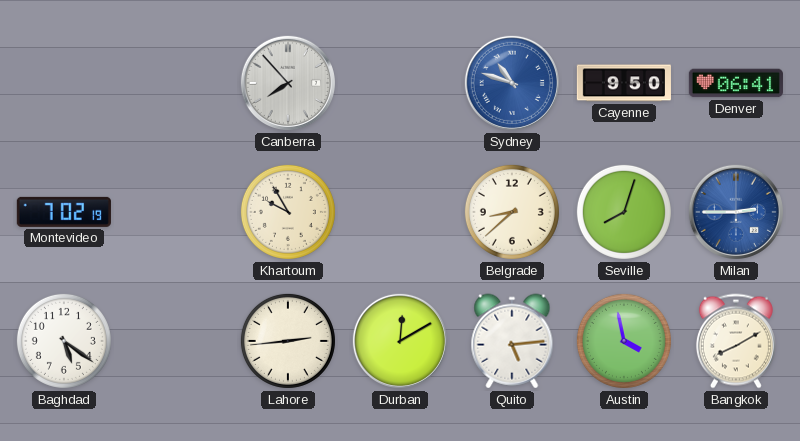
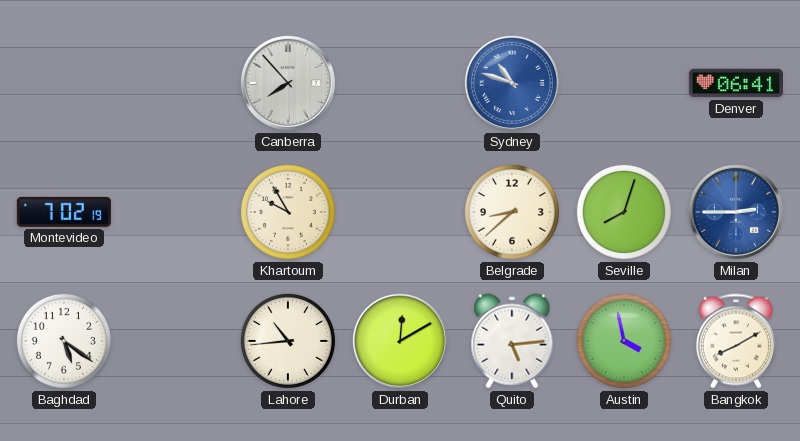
Cayenne: 9:50 -> none
Lahore: 2:44 -> 10:44
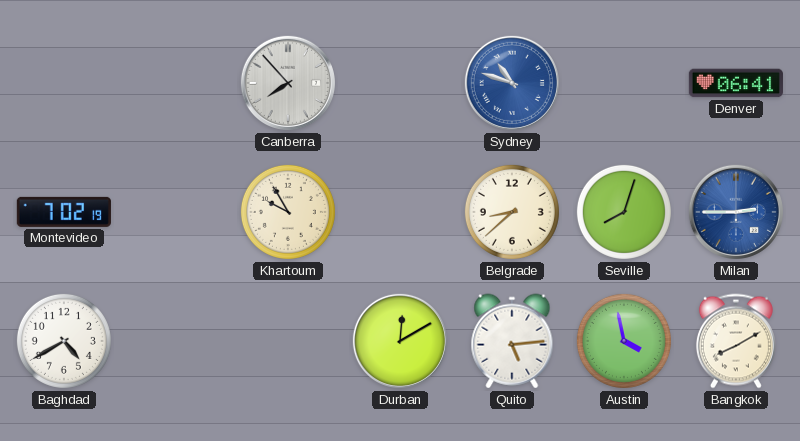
Baghdad: 5:21 -> 4:40
Lahore: 10:44 -> none
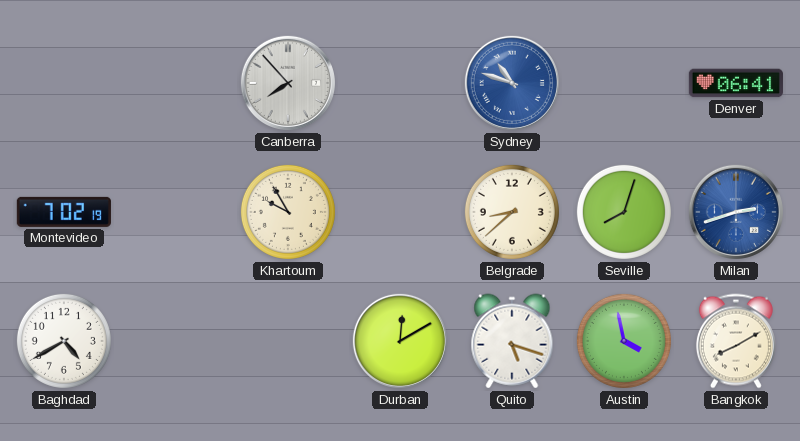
Milan: 2:45 -> 2:42
Quito: 5:14 -> 5:18
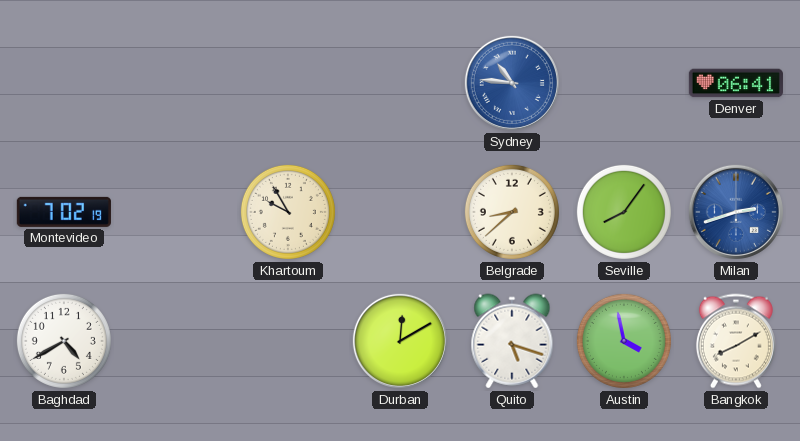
Canberra: 7:53 -> none
Sydney: 10:48 -> 10:46
Seville: 8:03 -> 8:06
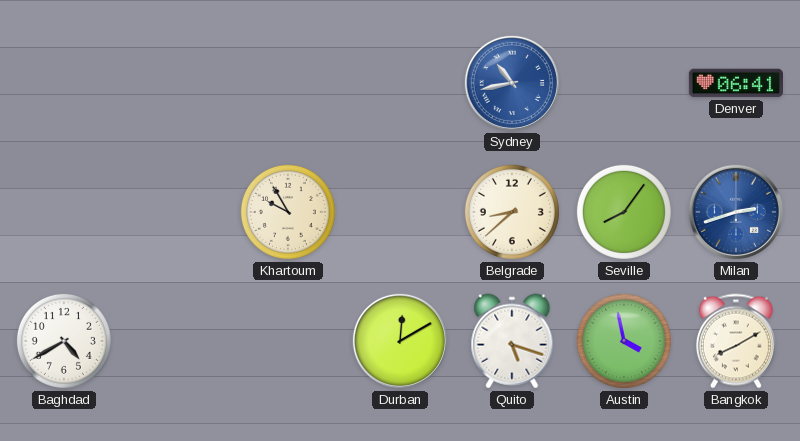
Sydney: 10:46 -> 10:43
Montevideo: 7:02 -> none
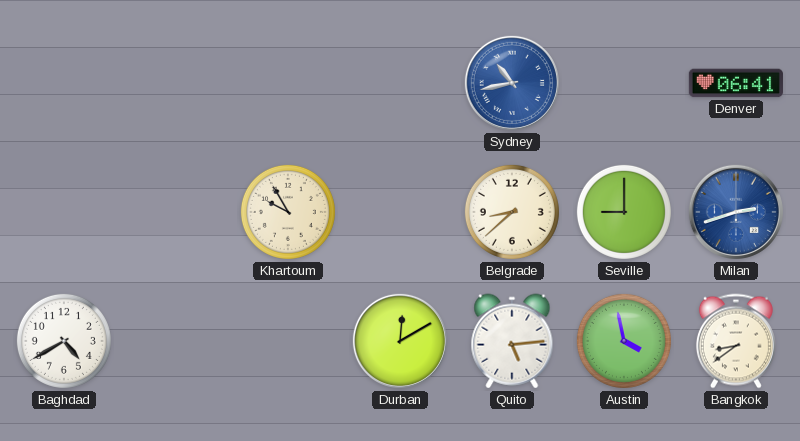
Seville: 8:06 -> 9:00
Quito: 5:18 -> 5:14
Bangkok: 8:10 -> 8:39
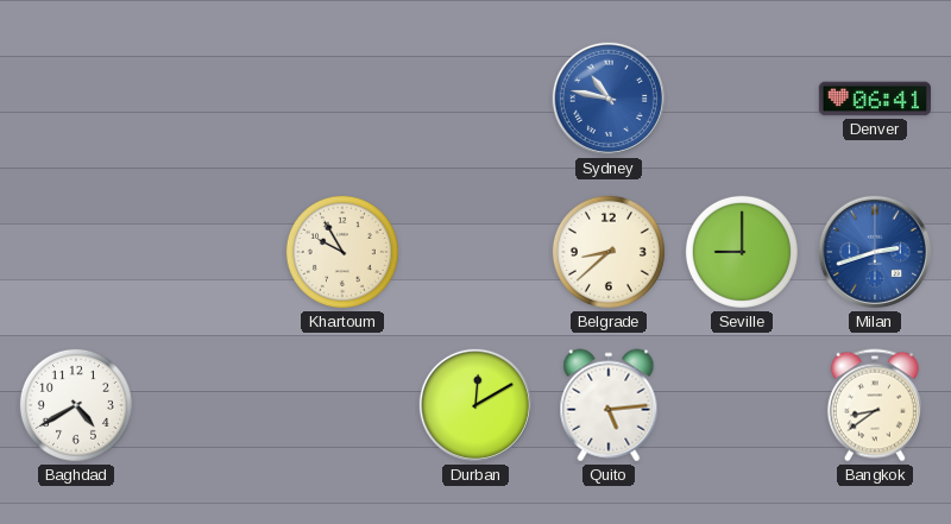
Sydney: 10:43 -> 10:47
Austin: 3:58 -> none
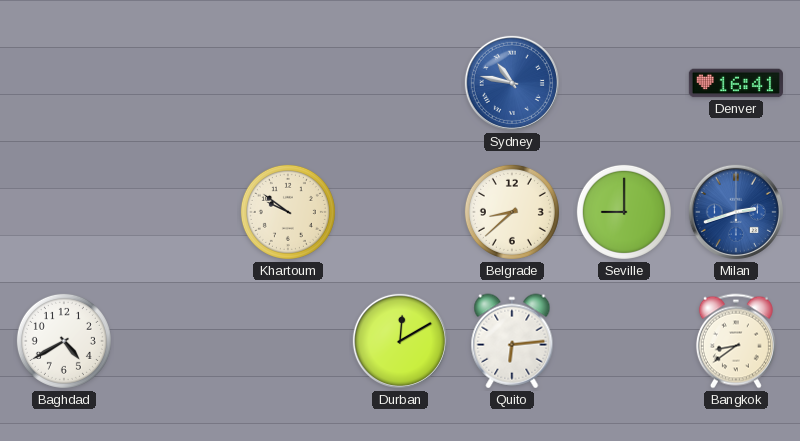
Denver: 06:41 -> 16:41
Khartoum: 9:55 -> 9:51
Quito: 5:14 -> 6:14
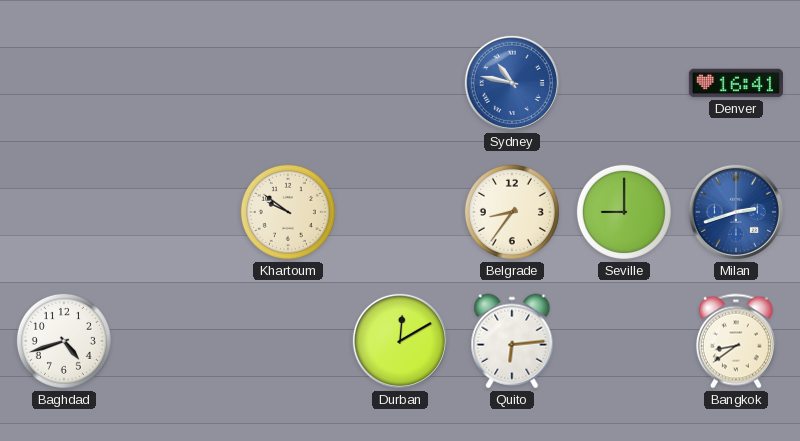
Belgrade: 8:38 -> 8:36
Baghdad: 4:40 -> 4:42
